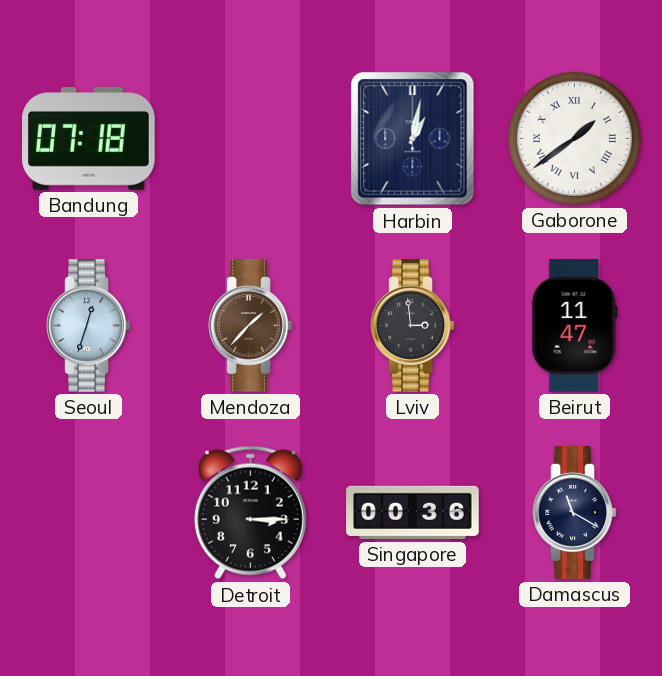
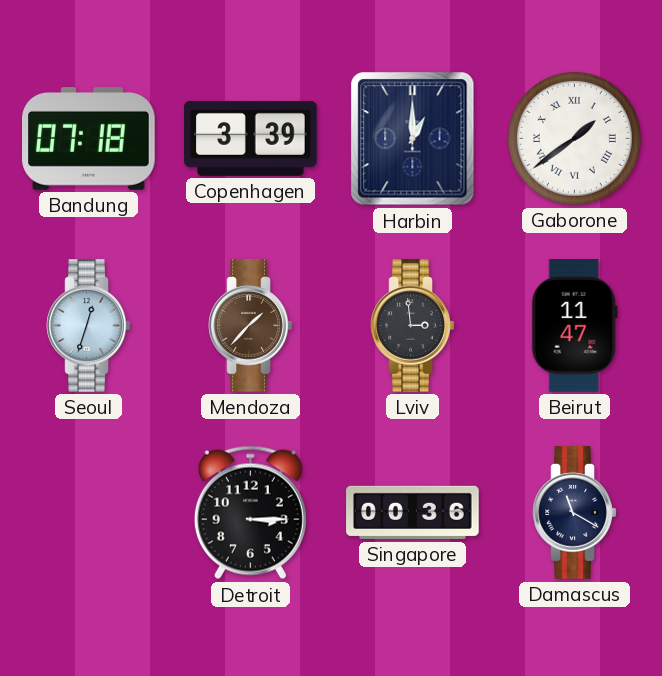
Copenhagen: none -> 3:39
Harbin: 1:02 -> 1:00
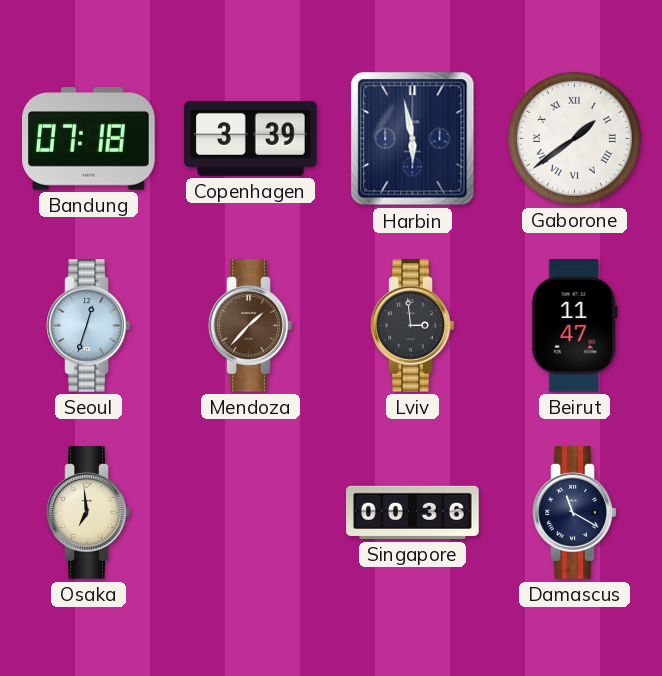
Harbin: 1:00 -> 5:58
Osaka: none -> 6:59
Detroit: 3:15 -> none
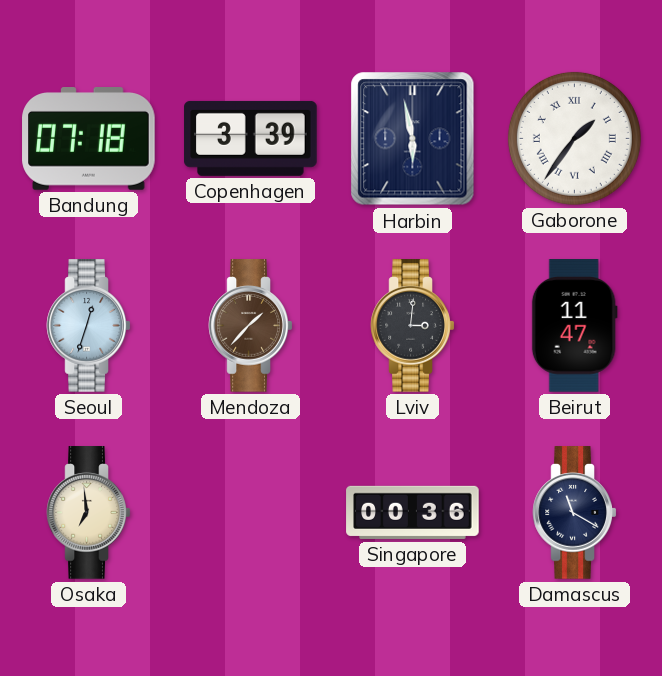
Gaborone: 1:39 -> 1:36
Lviv: 2:59 -> 3:01
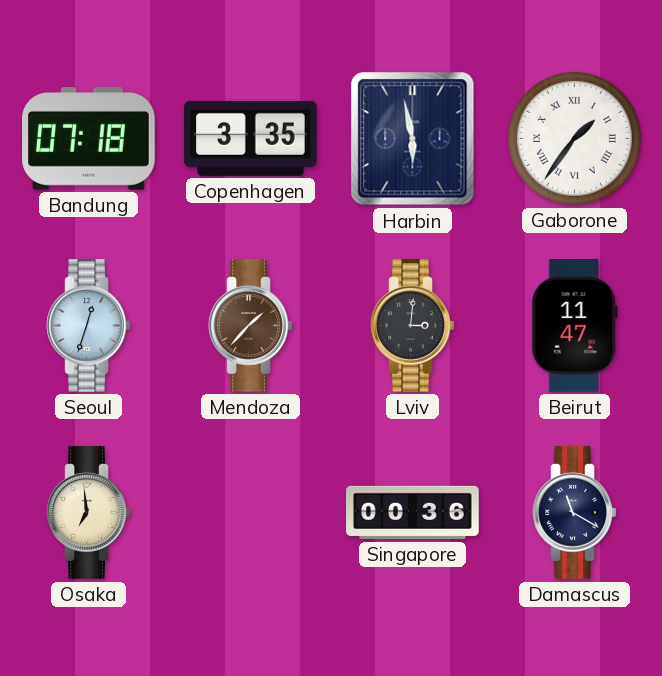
Copenhagen: 3:39 -> 3:35
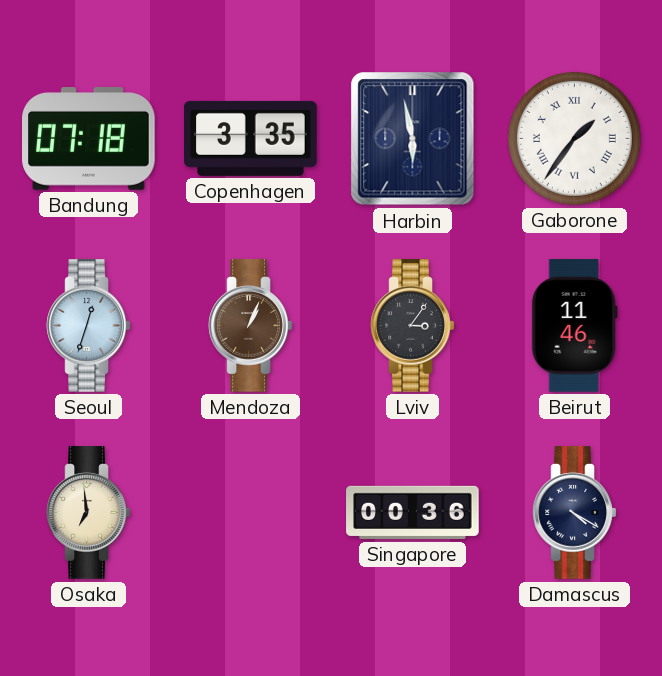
Mendoza: 1:37 -> 1:04
Lviv: 3:01 -> 3:06
Beirut: 11:47 -> 11:46
Damascus: 11:20 -> 4:20
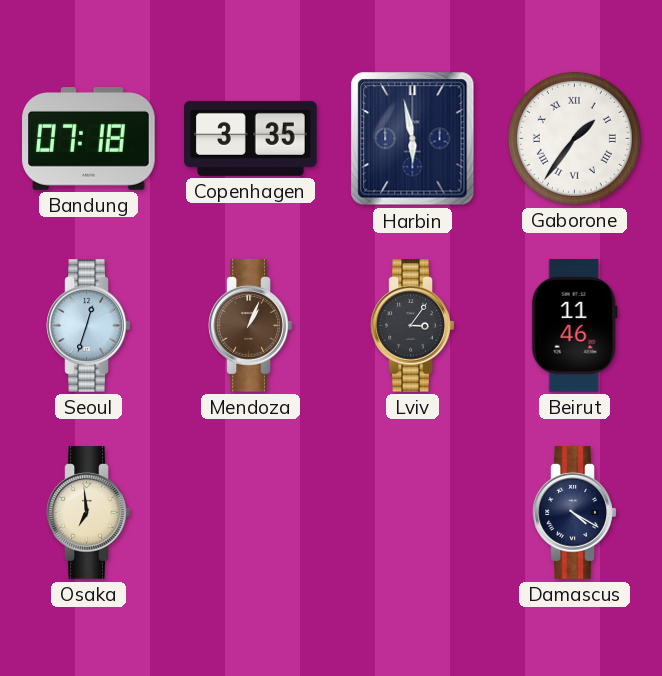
Singapore: 00:36 -> none
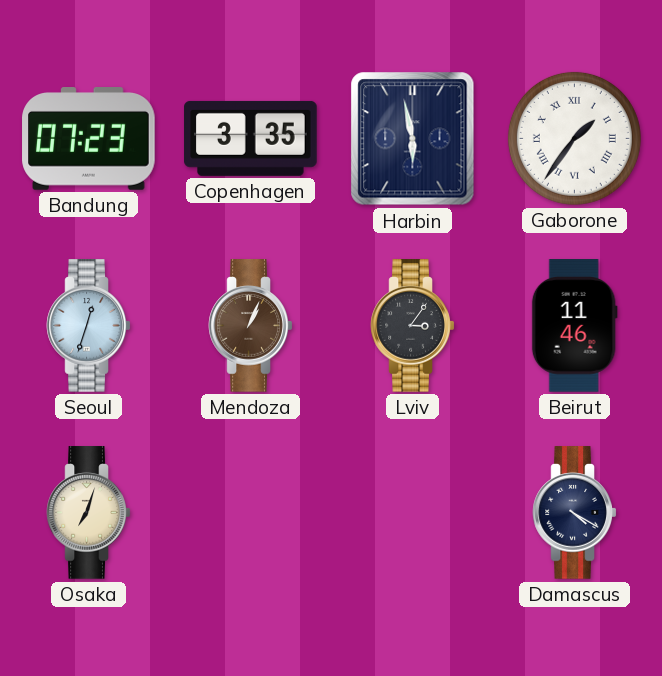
Bandung: 07:18 -> 07:23
Osaka: 6:59 -> 7:03
